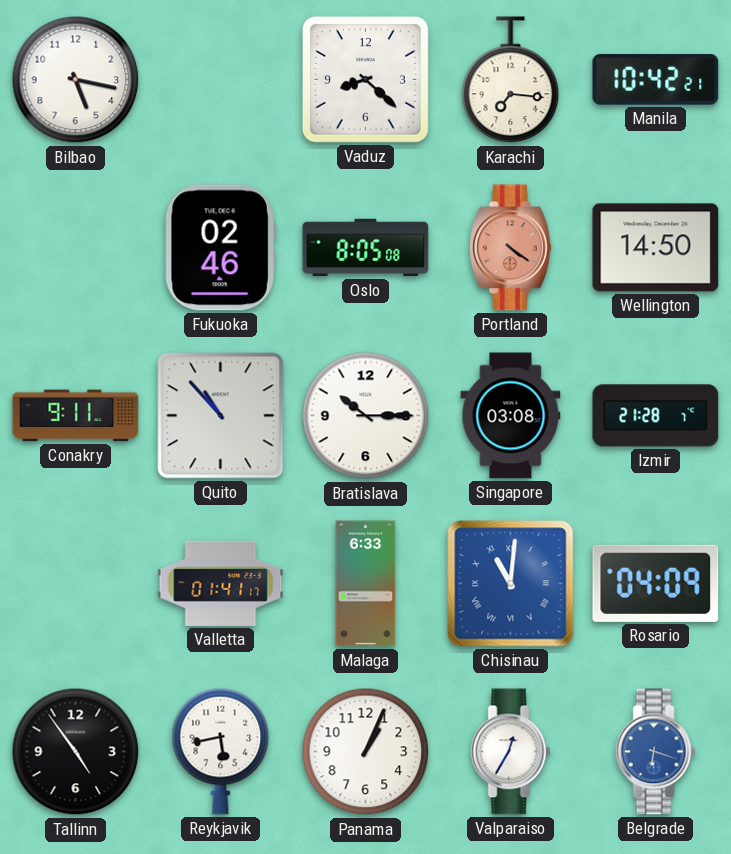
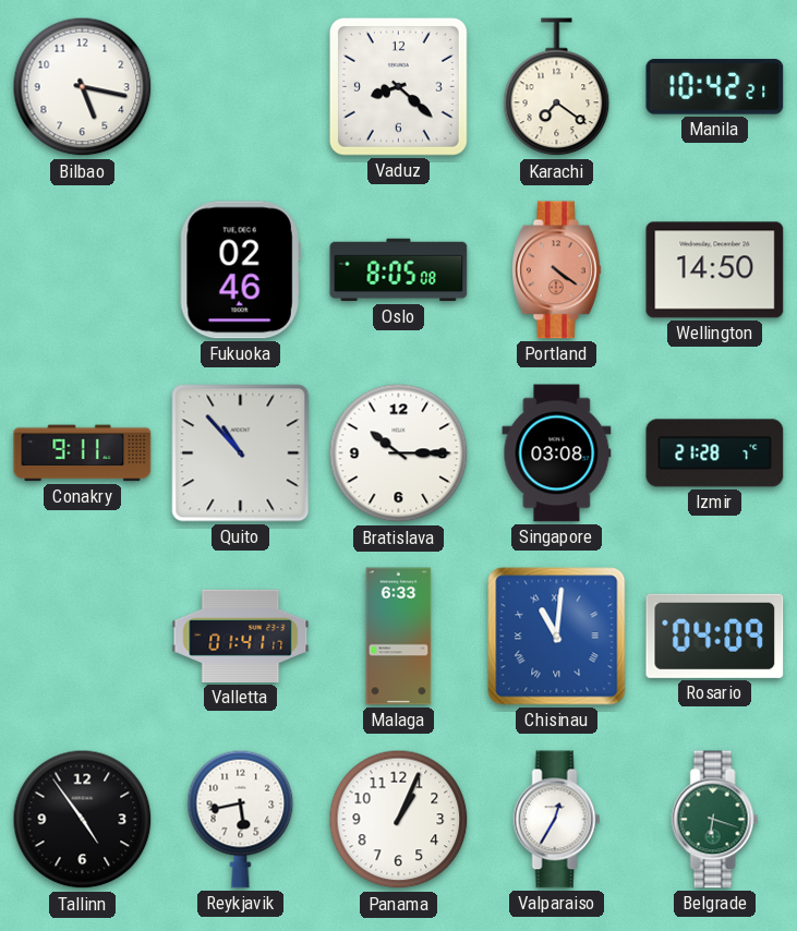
Karachi: 7:16 -> 7:21
Belgrade dial: blue -> green
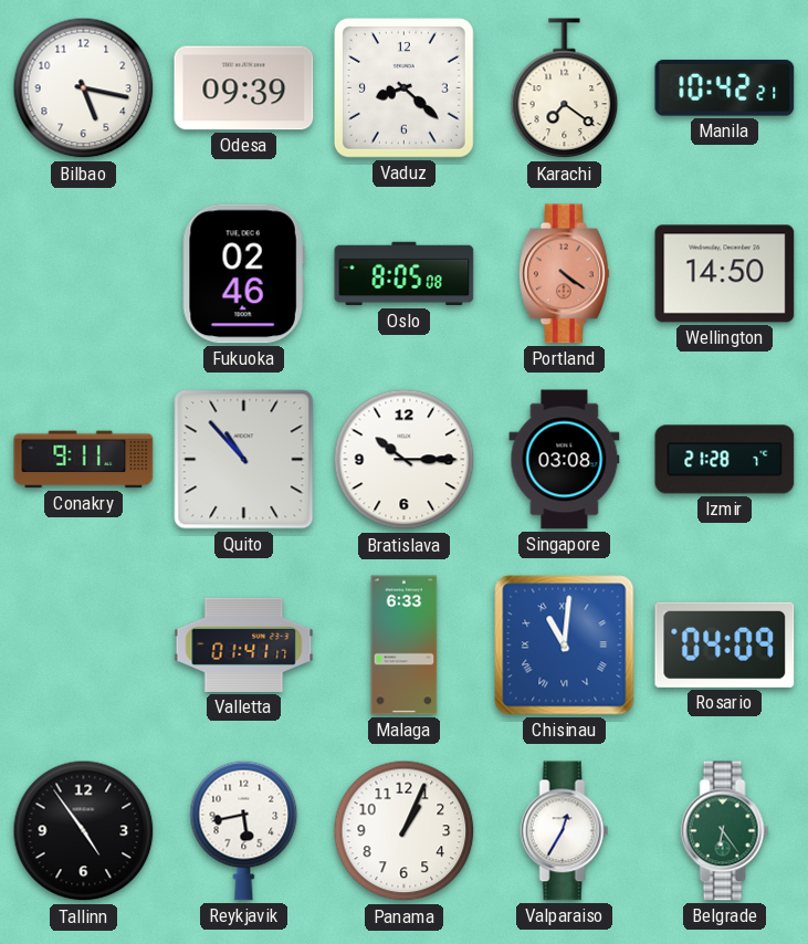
Odesa: none -> 09:39
Belgrade: 6:18 -> 6:24
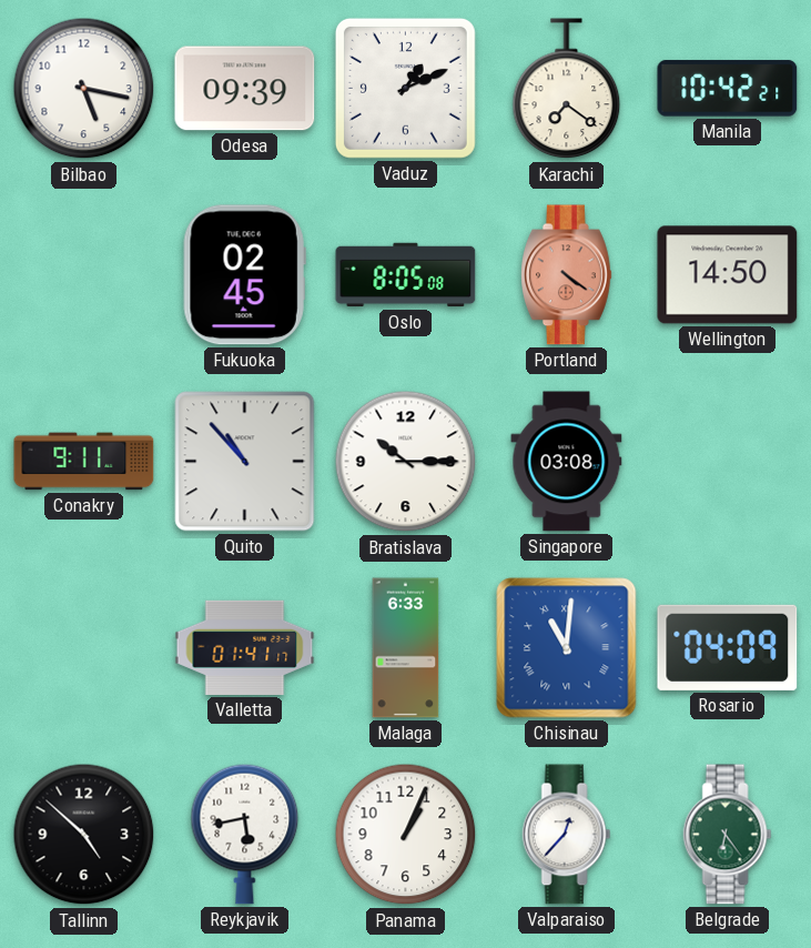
Vaduz: 8:22 -> 1:11
Fukuoka: 02:46 -> 02:45
Izmir: 21:28 -> none
Tallinn: 4:54 -> 4:52
Valparaiso: 12:35 -> 12:37
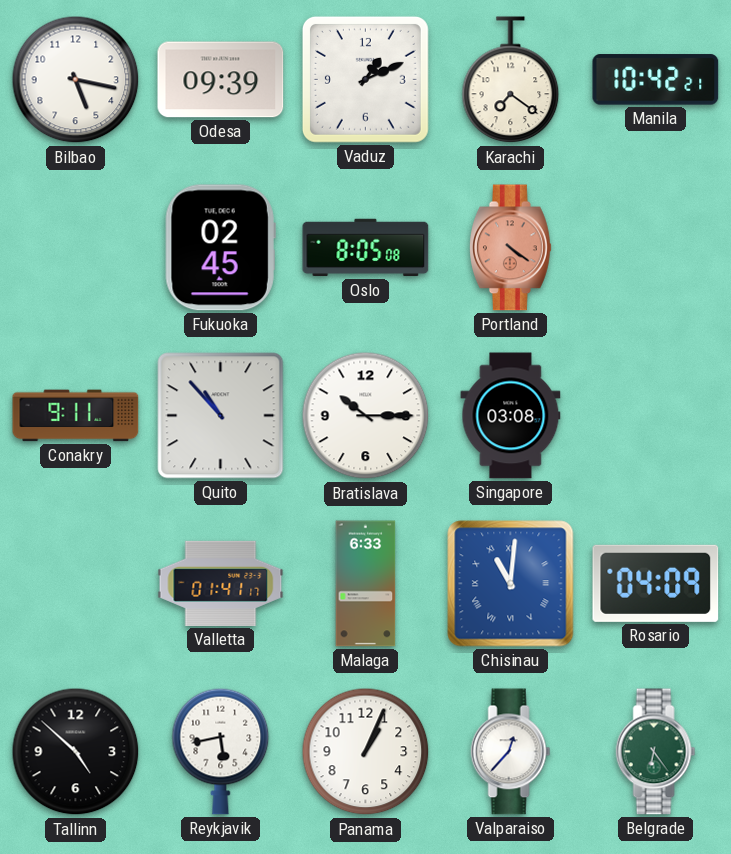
Wellington: 14:50 -> none
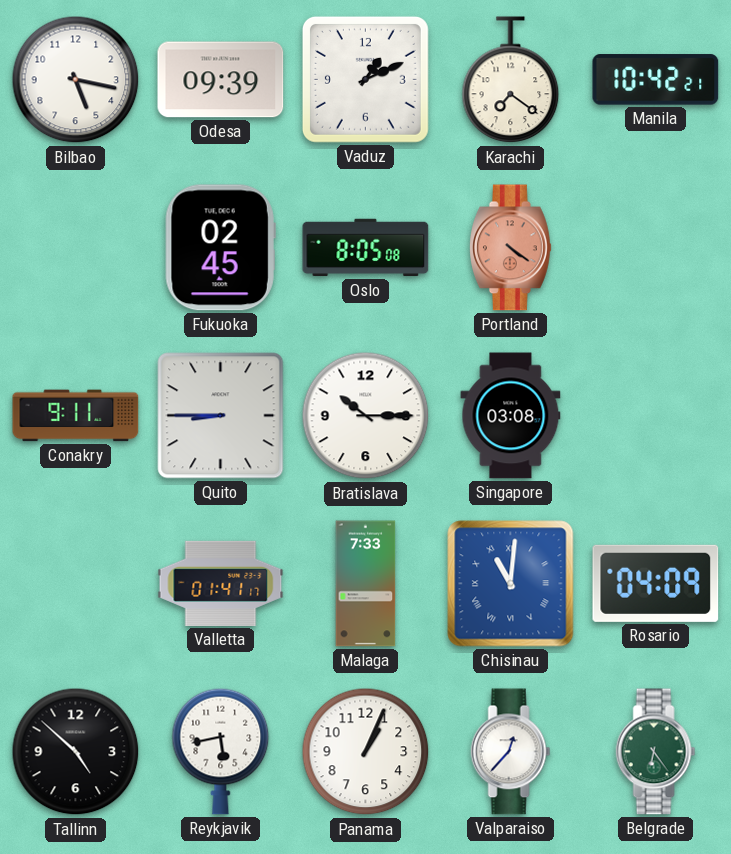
Quito: 10:53 -> 8:45
Malaga: 6:33 -> 7:33
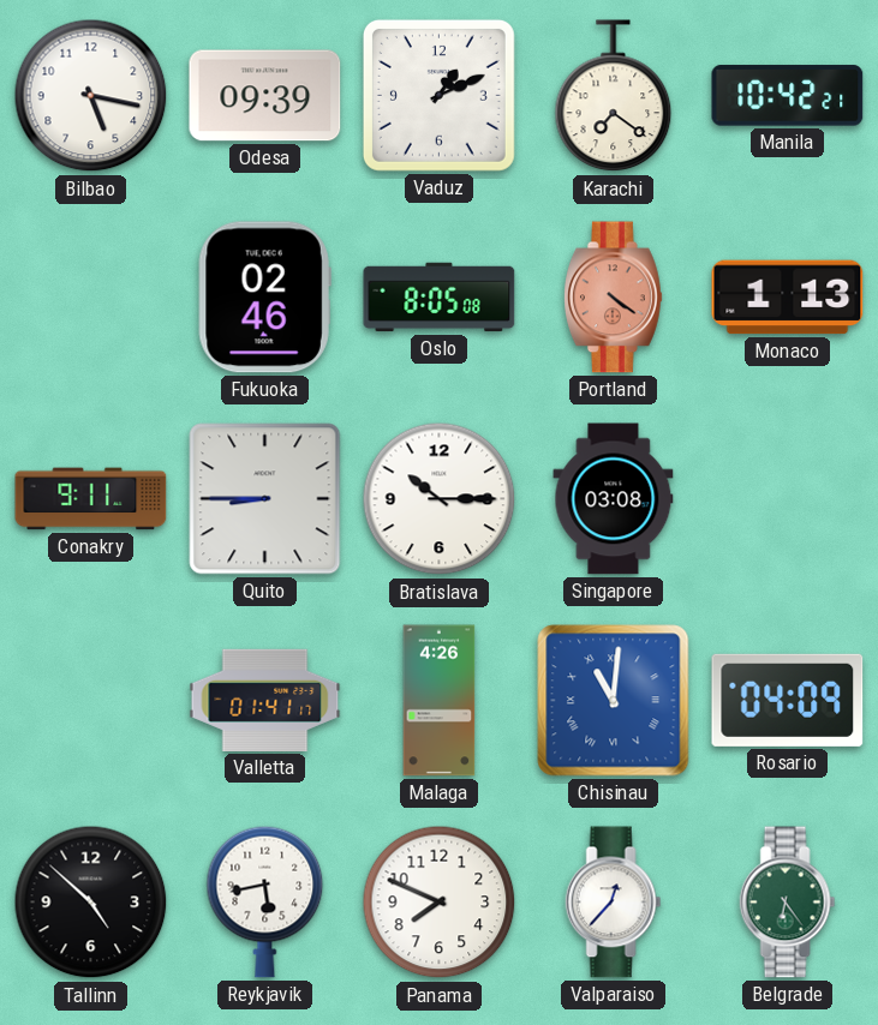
Fukuoka: 02:45 -> 02:46
Monaco: none -> 1:13
Malaga: 7:33 -> 4:26
Panama: 1:04 -> 7:49
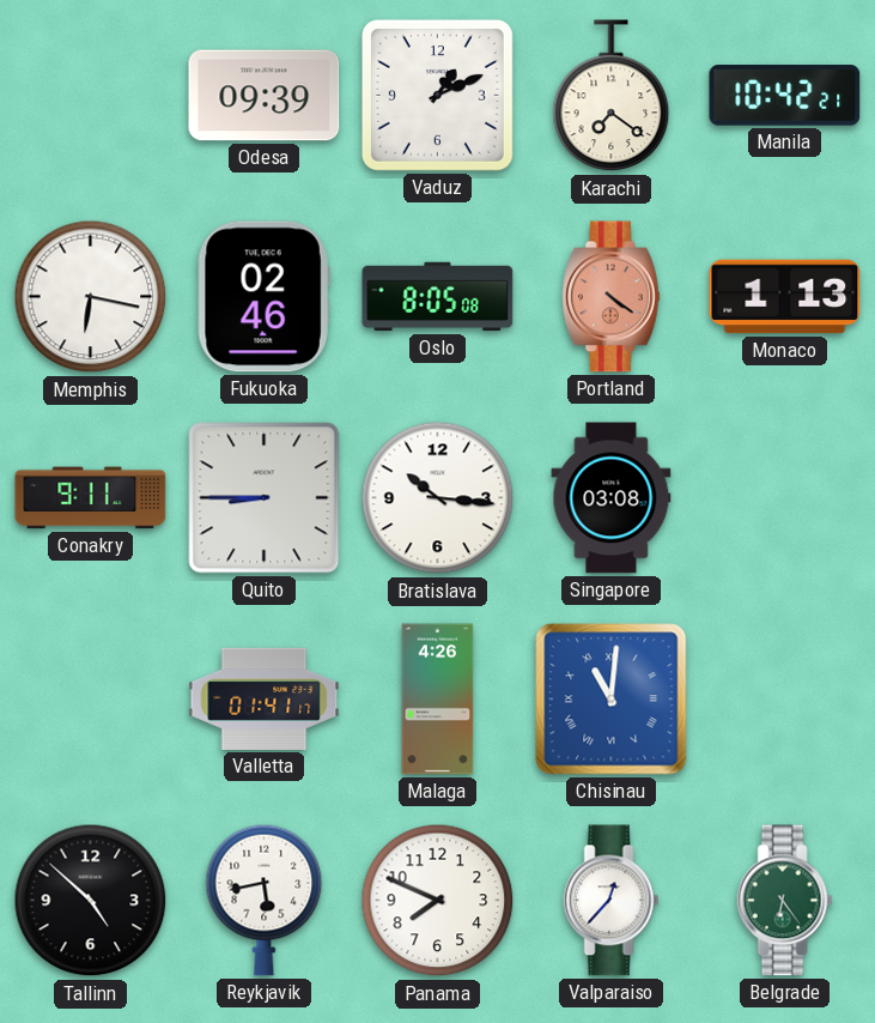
Bilbao: 5:17 -> none
Memphis: none -> 6:17
Bratislava: 10:15 -> 10:16
Rosario: 04:09 -> none
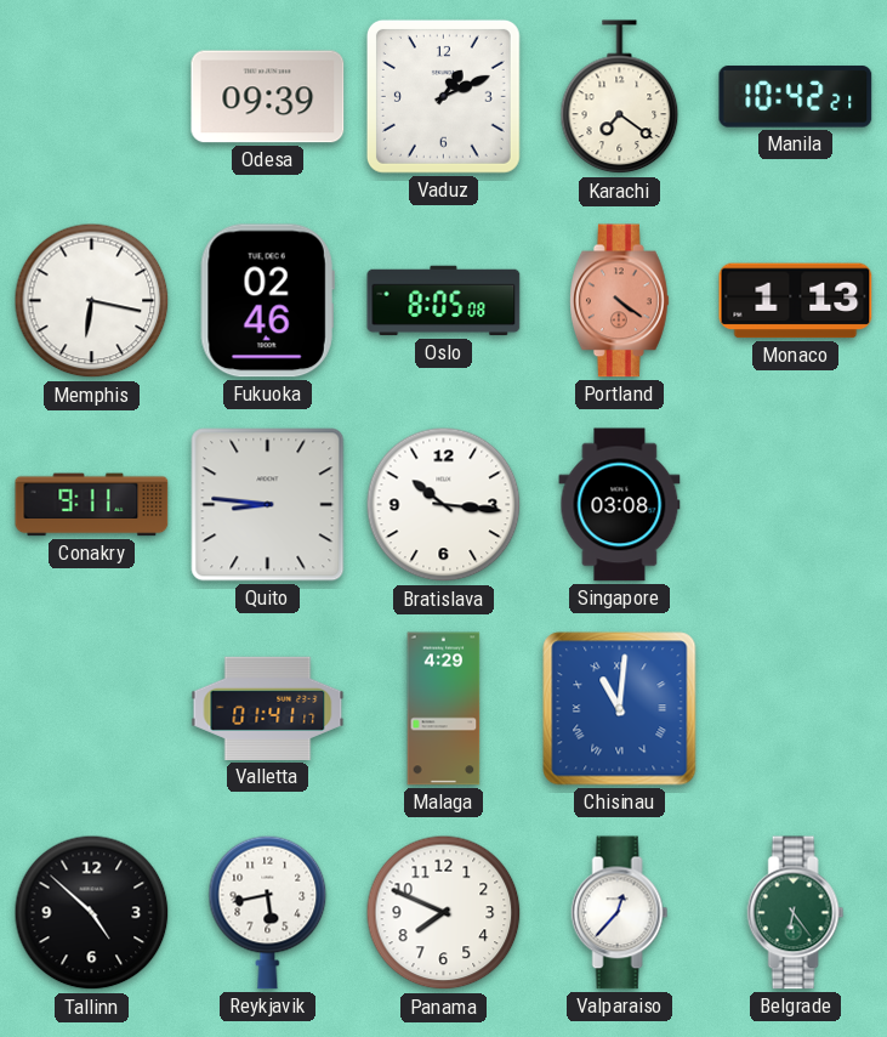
Quito: 8:45 -> 8:46
Malaga: 4:26 -> 4:29
